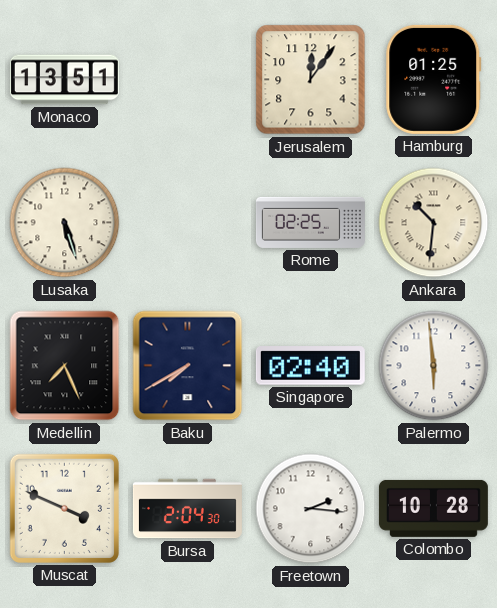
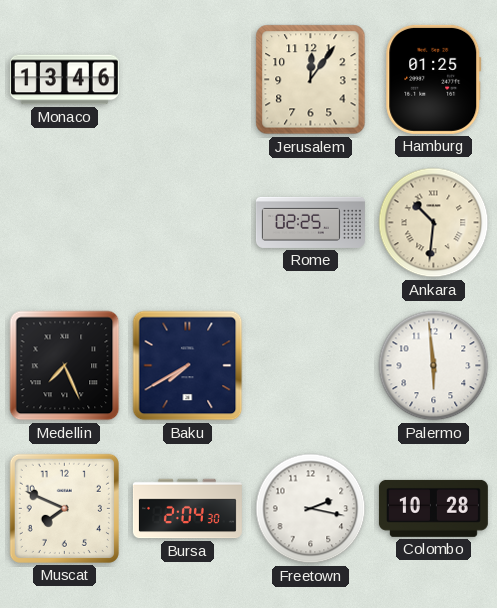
Monaco: 13:51 -> 13:46
Lusaka: 5:27 -> none
Singapore: 02:40 -> none
Muscat: 3:49 -> 7:49
Freetown: 2:16 -> 2:17
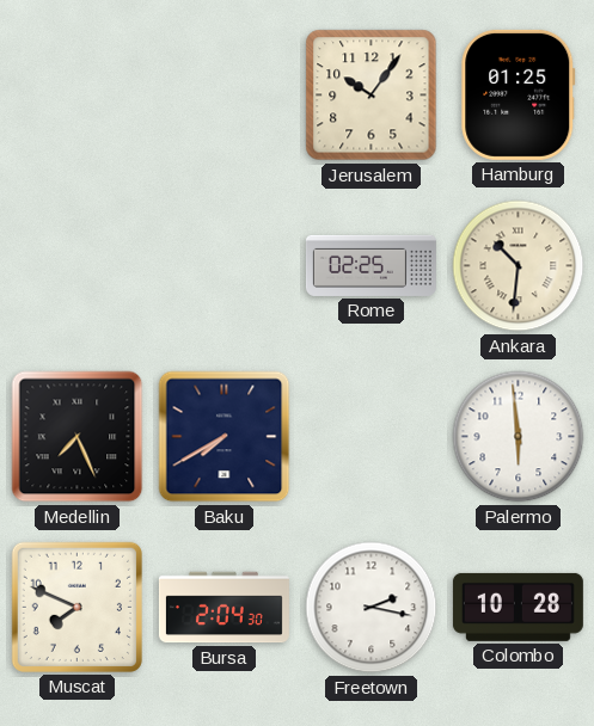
Monaco: 13:46 -> none
Jerusalem: 12:06 -> 10:06
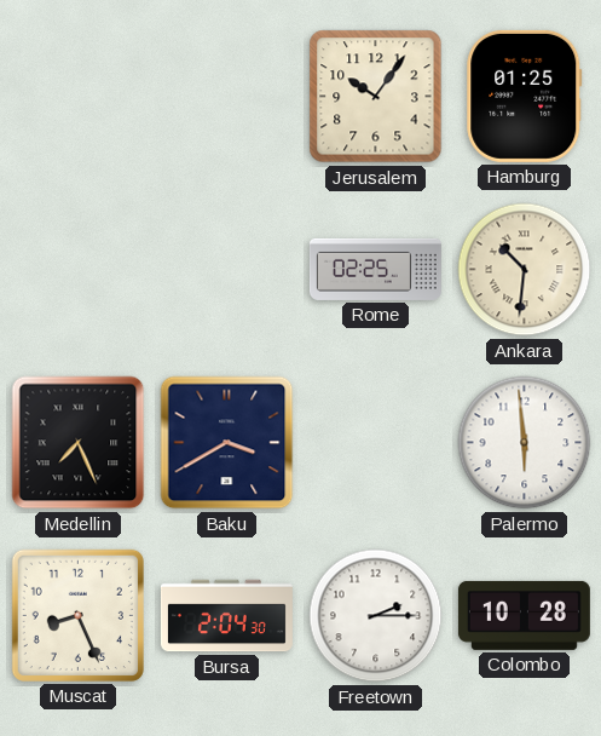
Baku: 7:40 -> 3:40
Muscat: 7:49 -> 8:26
Freetown: 2:17 -> 2:15
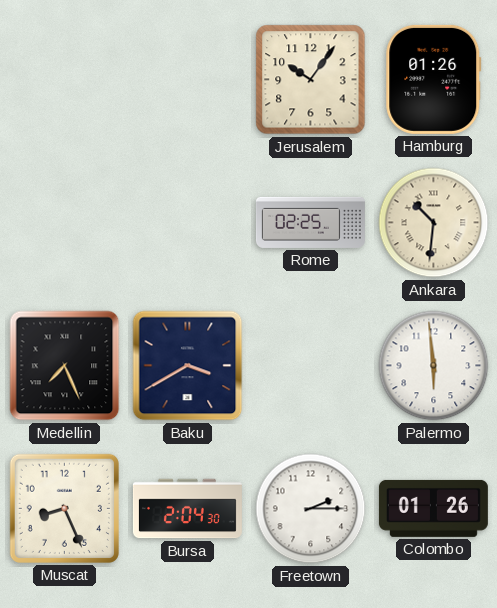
Hamburg: 01:25 -> 01:26
Colombo: 10:28 -> 01:26
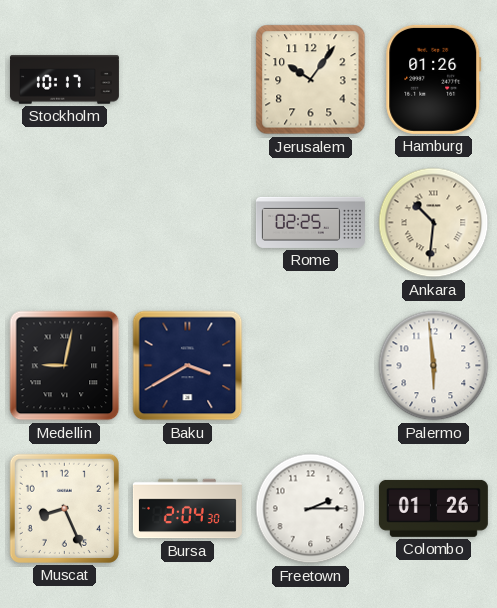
Stockholm: none -> 10:17
Medellin: 7:26 -> 9:02
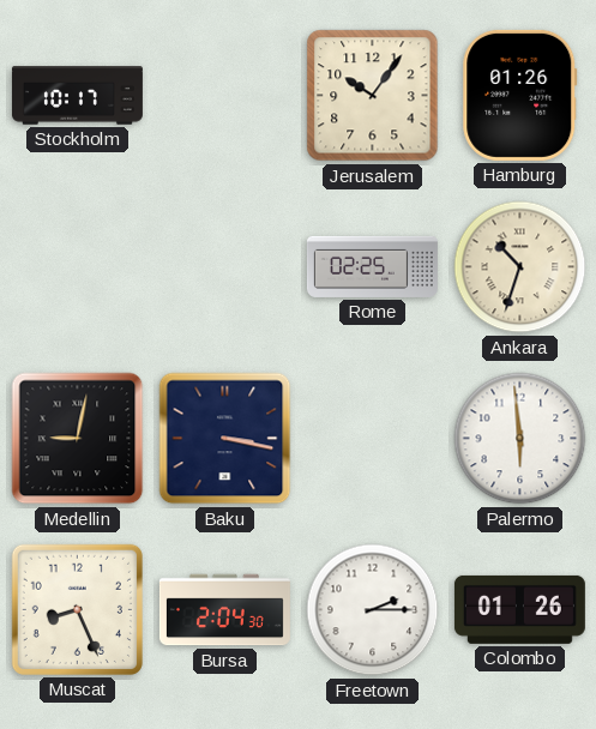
Ankara: 10:31 -> 10:33
Baku: 3:40 -> 3:17
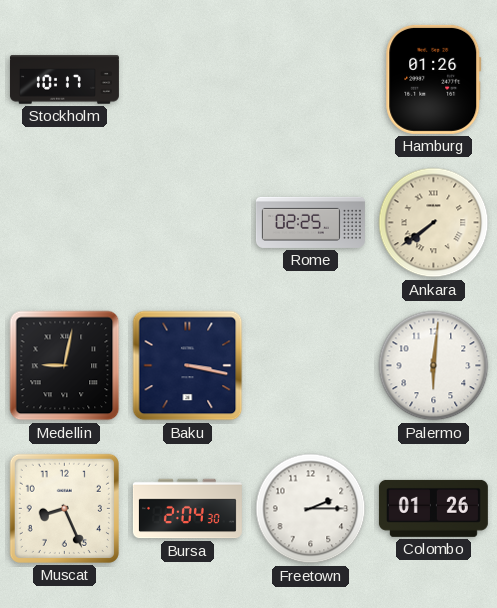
Jerusalem: 10:06 -> none
Ankara: 10:33 -> 7:39
Palermo: 5:59 -> 6:01
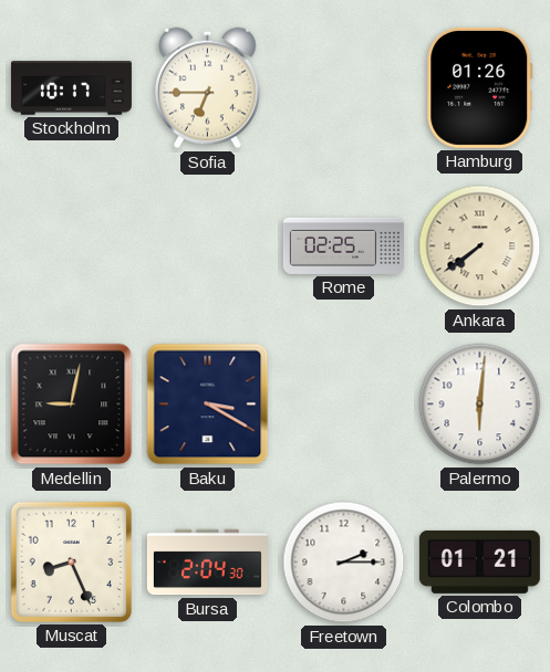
Sofia: none -> 6:45
Baku: 3:17 -> 3:20
Colombo: 01:26 -> 01:21
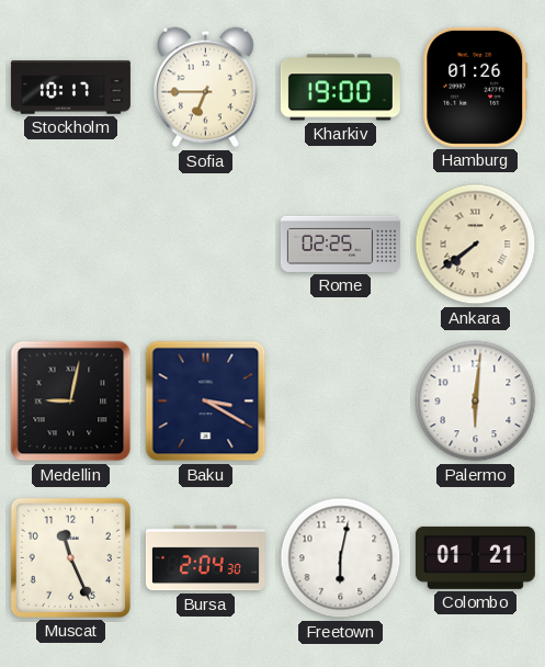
Kharkiv: none -> 19:00
Muscat: 8:26 -> 11:26
Freetown: 2:15 -> 6:02
